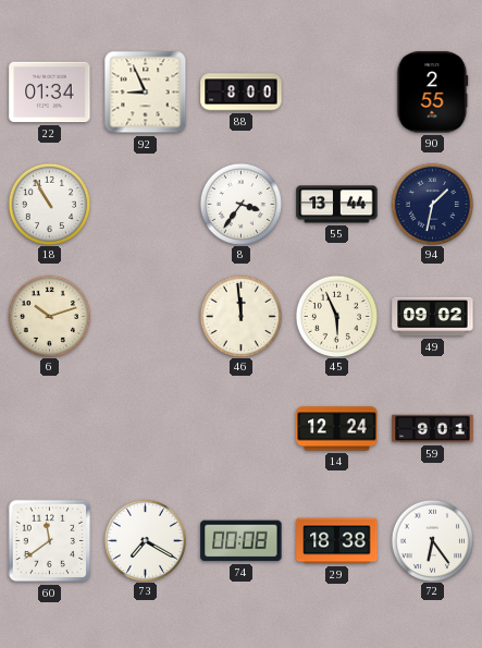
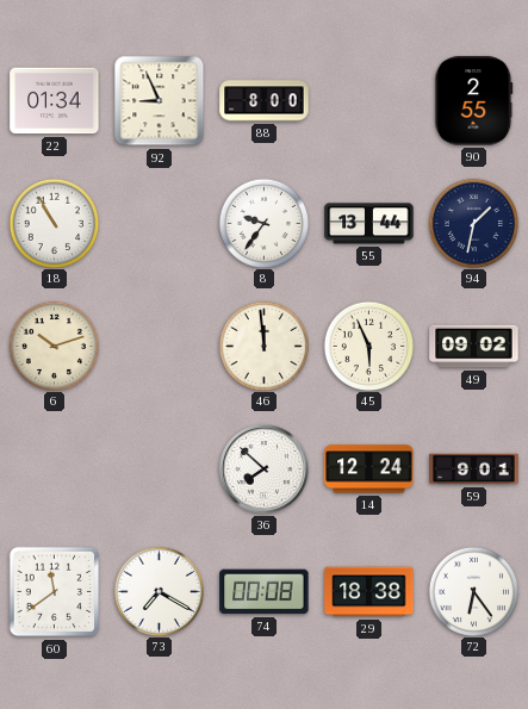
8: 3:36 -> 9:36
36: none -> 7:52
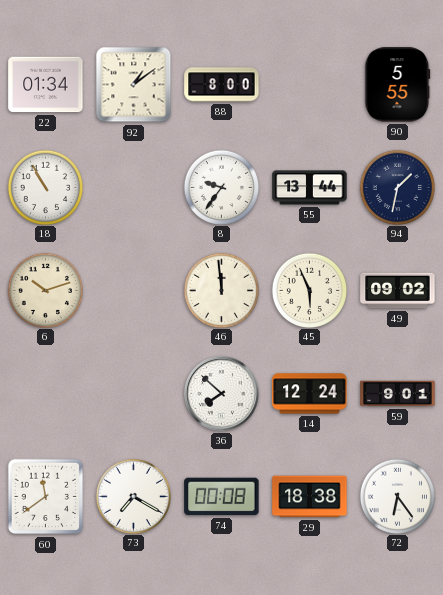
92: 8:56 -> 1:09
90: 2:55 -> 5:55
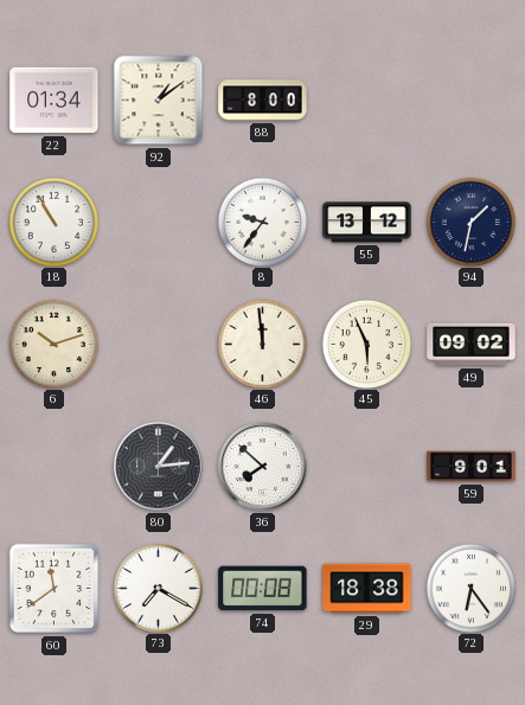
90: 5:55 -> none
55: 13:44 -> 13:12
80: none -> 1:14
14: 12:24 -> none
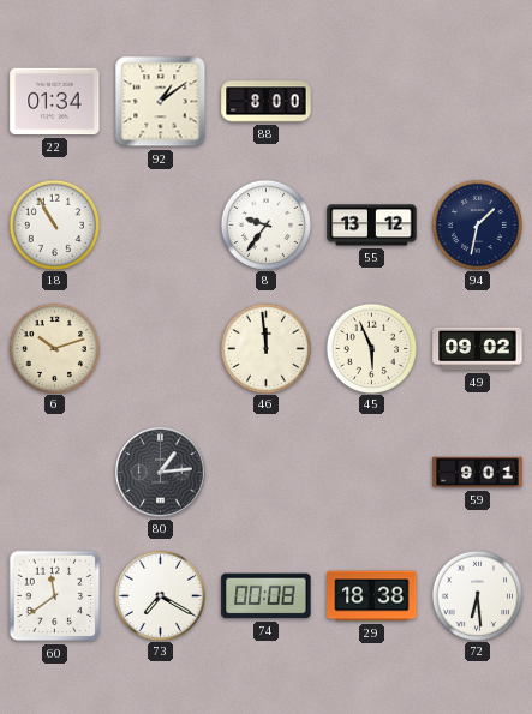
36: 7:52 -> none
72: 6:24 -> 6:29
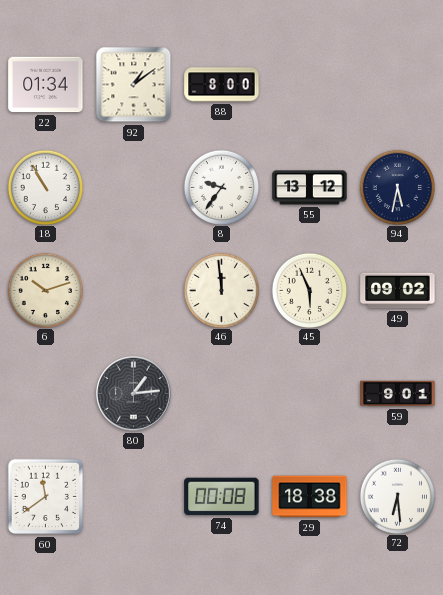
94: 1:32 -> 5:32
73: 7:20 -> none
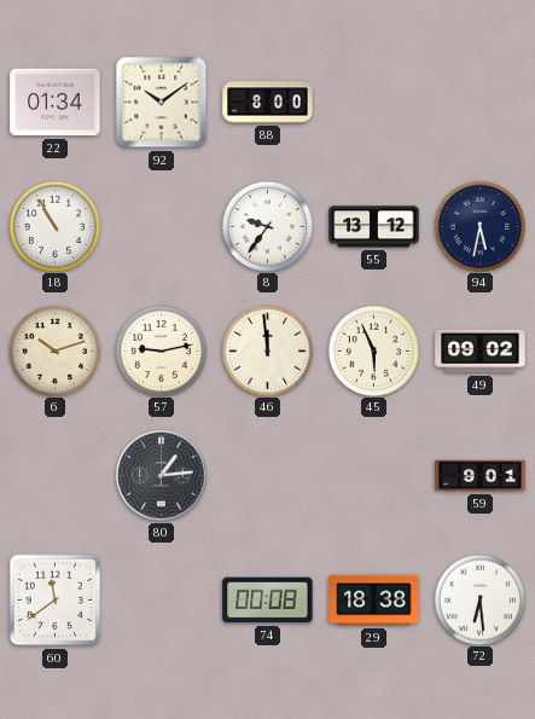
92: 1:09 -> 10:09
57: none -> 9:13
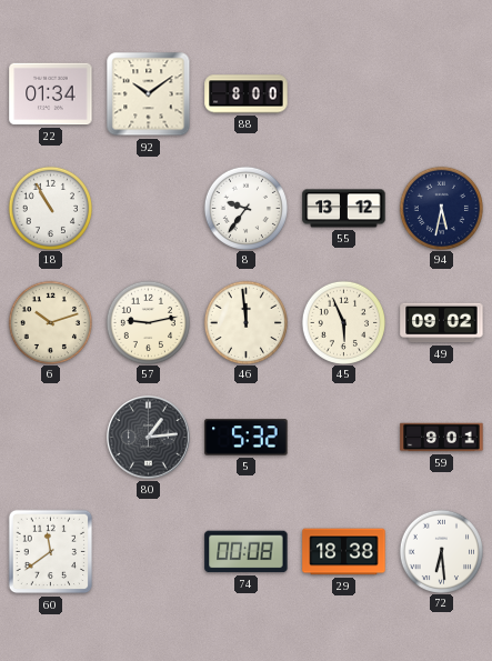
5: none -> 5:32
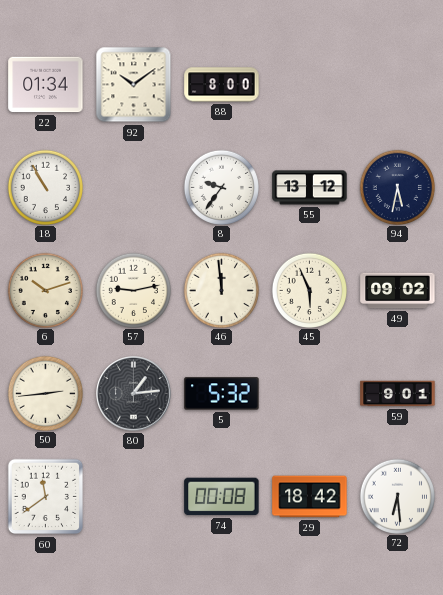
50: none -> 2:44
29: 18:38 -> 18:42
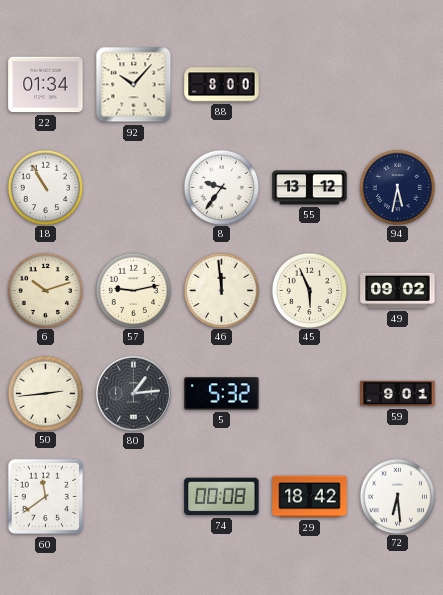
92: 10:09 -> 10:07
